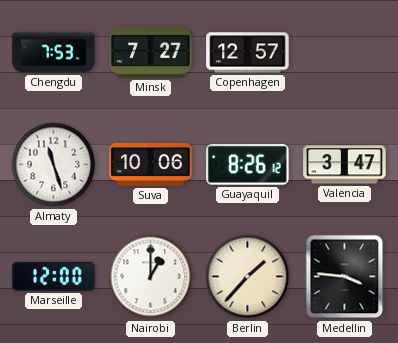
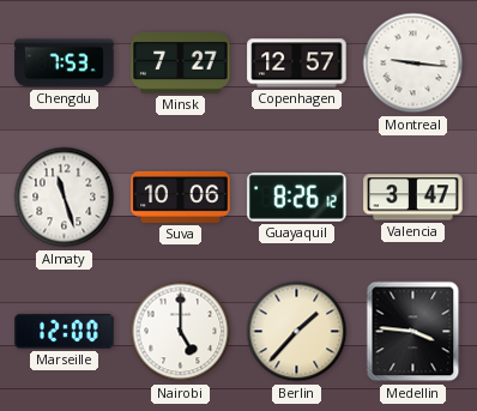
Montreal: none -> 9:16
Nairobi: 1:00 -> 5:00
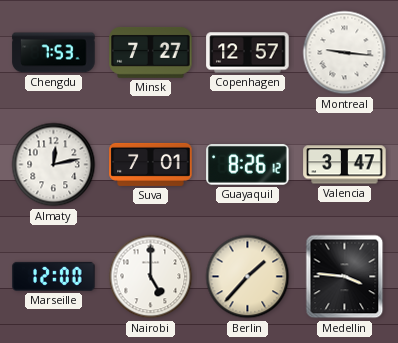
Almaty: 11:27 -> 12:13
Suva: 10:06 -> 7:01
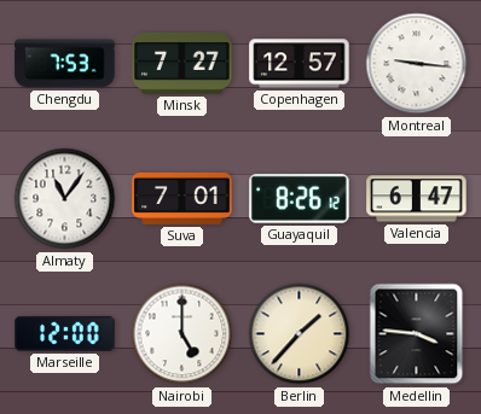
Almaty: 12:13 -> 11:06
Valencia: 3:47 -> 6:47
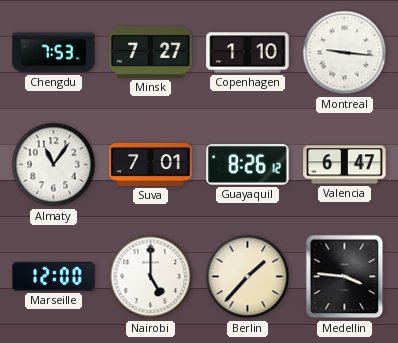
Copenhagen: 12:57 -> 1:10
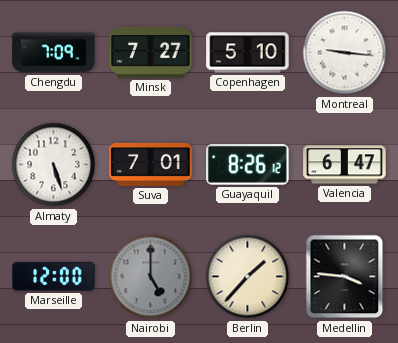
Chengdu: 7:53 -> 7:09
Copenhagen: 1:10 -> 5:10
Almaty: 11:06 -> 5:27
Nairobi dial: white -> grey
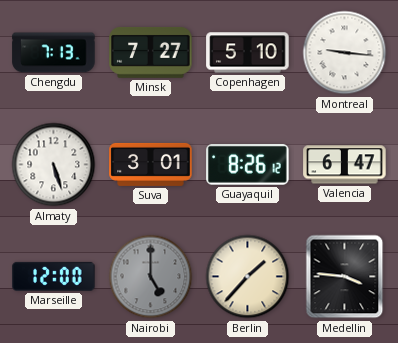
Chengdu: 7:09 -> 7:13
Suva: 7:01 -> 3:01
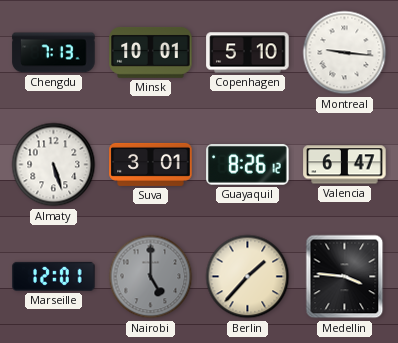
Minsk: 7:27 -> 10:01
Marseille: 12:00 -> 12:01
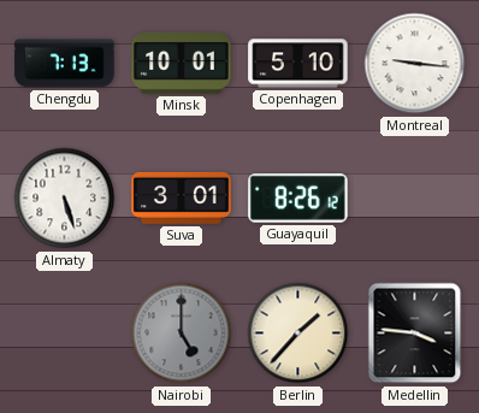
Valencia: 6:47 -> none
Marseille: 12:01 -> none
